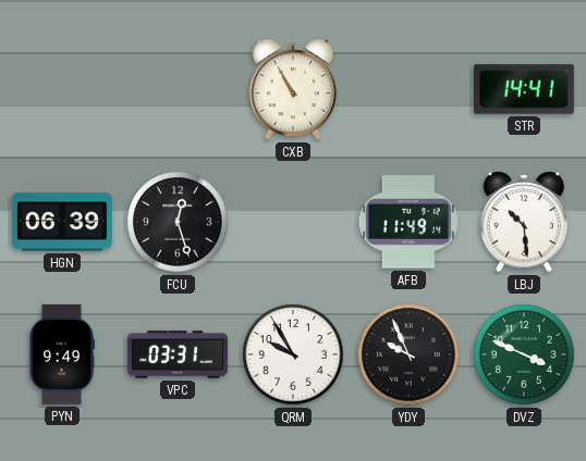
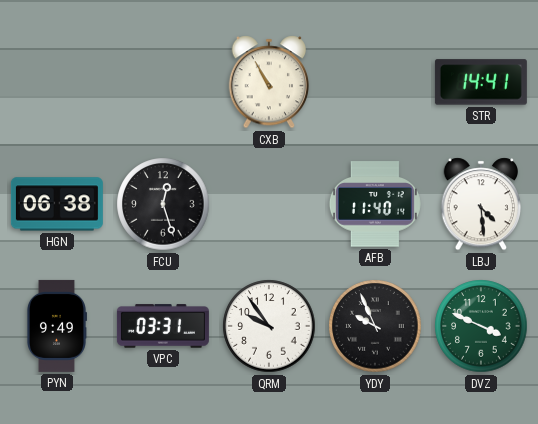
HGN: 06:39 -> 06:38
AFB: 11:49 -> 11:40
LBJ: 10:29 -> 4:29
QRM: 9:55 -> 9:54
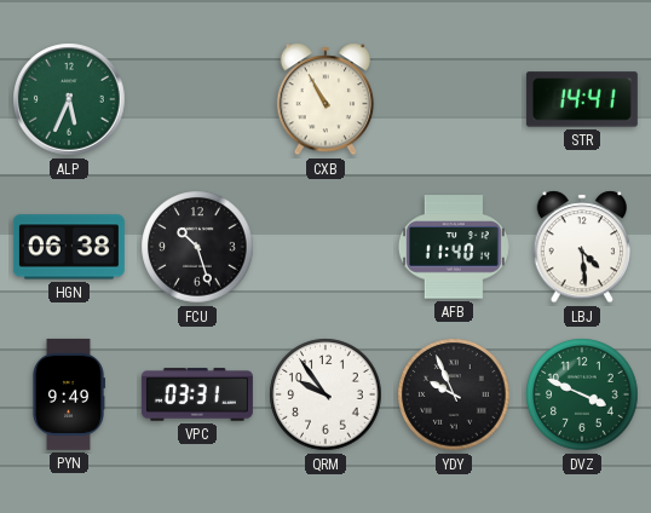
ALP: none -> 5:34
FCU: 12:27 -> 10:27
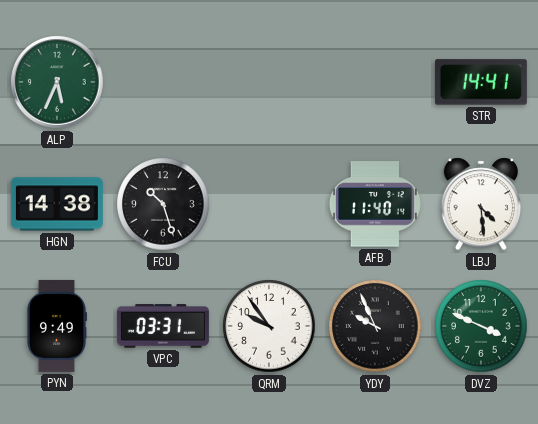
CXB: 10:55 -> none
HGN: 06:38 -> 14:38
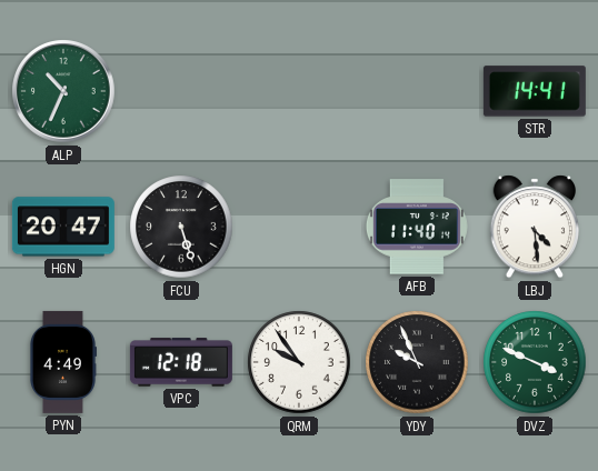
ALP: 5:34 -> 10:34
HGN: 14:38 -> 20:47
FCU: 10:27 -> 5:27
PYN: 9:49 -> 4:49
VPC: 03:31 -> 12:18
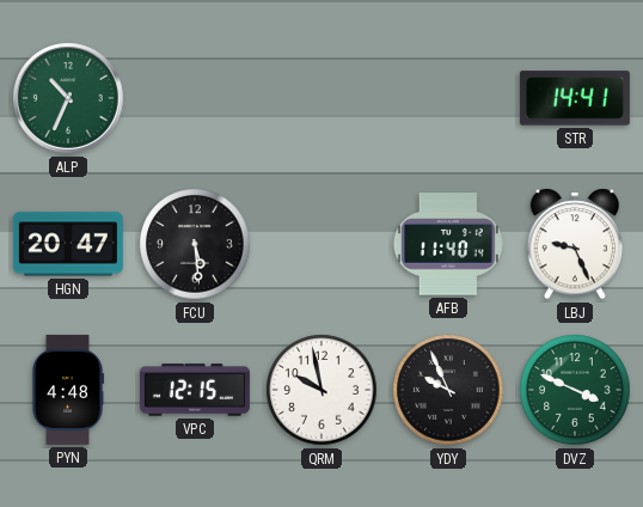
FCU: 5:27 -> 5:29
LBJ: 4:29 -> 9:26
PYN: 4:49 -> 4:48
VPC: 12:18 -> 12:15
QRM: 9:54 -> 9:58
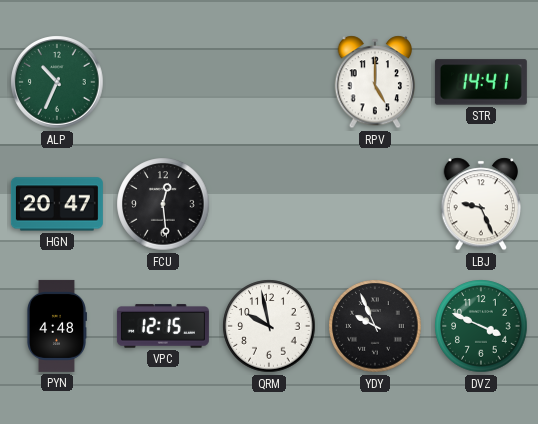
RPV: none -> 5:00
FCU: 5:29 -> 12:29
AFB: 11:40 -> none
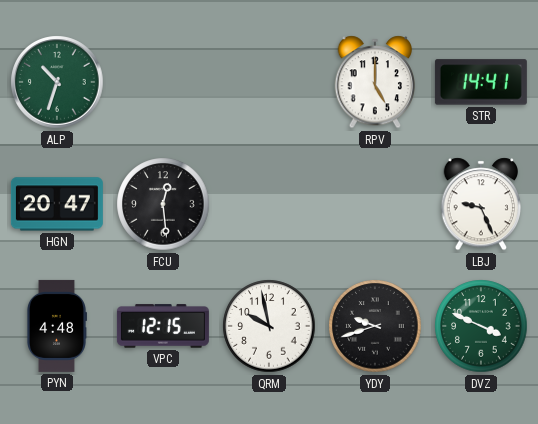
ALP: 10:34 -> 10:33
YDY: 9:56 -> 9:42
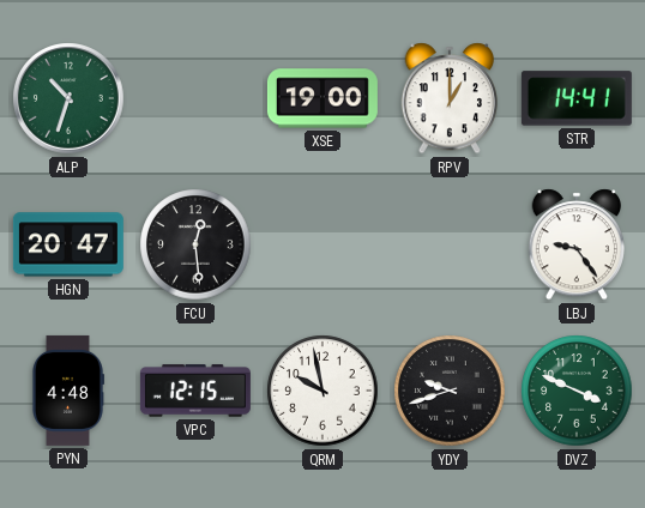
XSE: none -> 19:00
RPV: 5:00 -> 1:00
LBJ: 9:26 -> 9:24
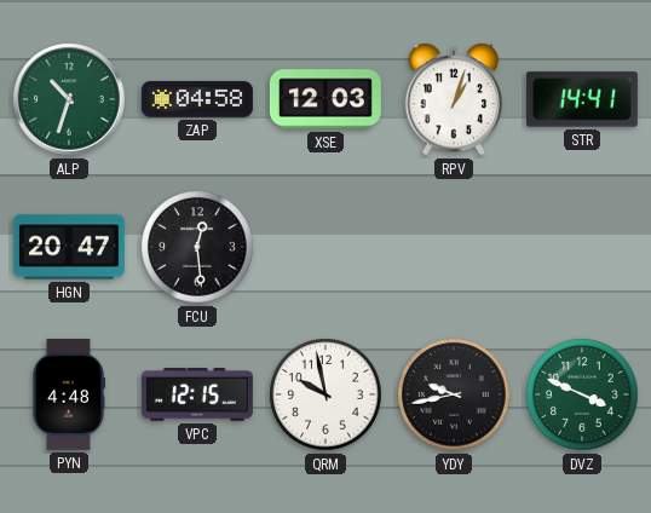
ZAP: none -> 04:58
XSE: 19:00 -> 12:03
RPV: 1:00 -> 1:03
LBJ: 9:24 -> none
YDY: 9:42 -> 9:43
